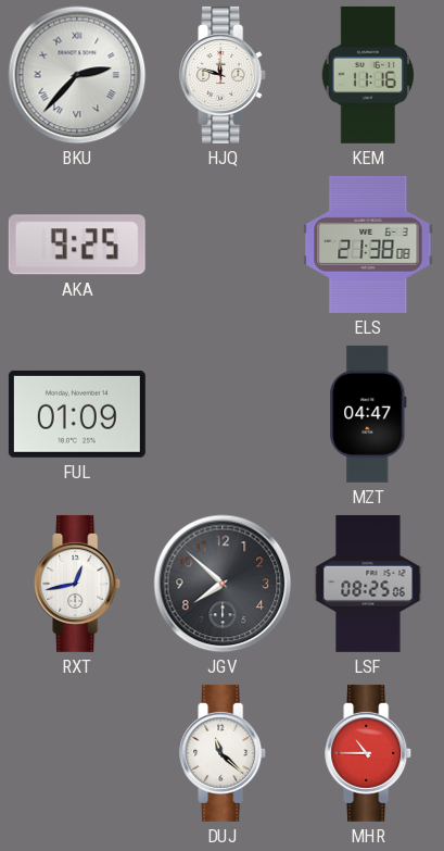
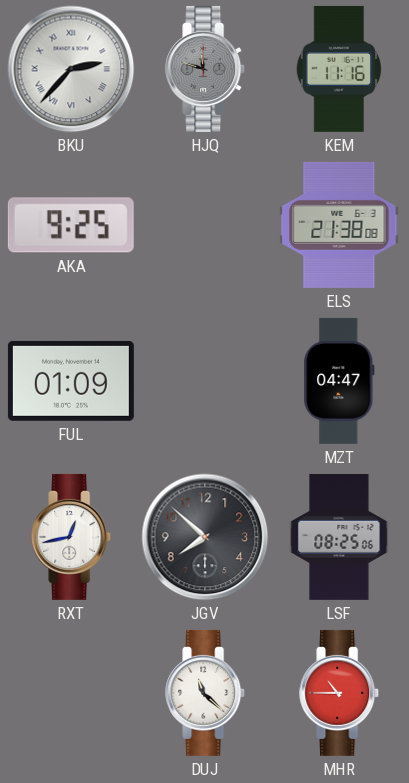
HJQ dial: white -> grey
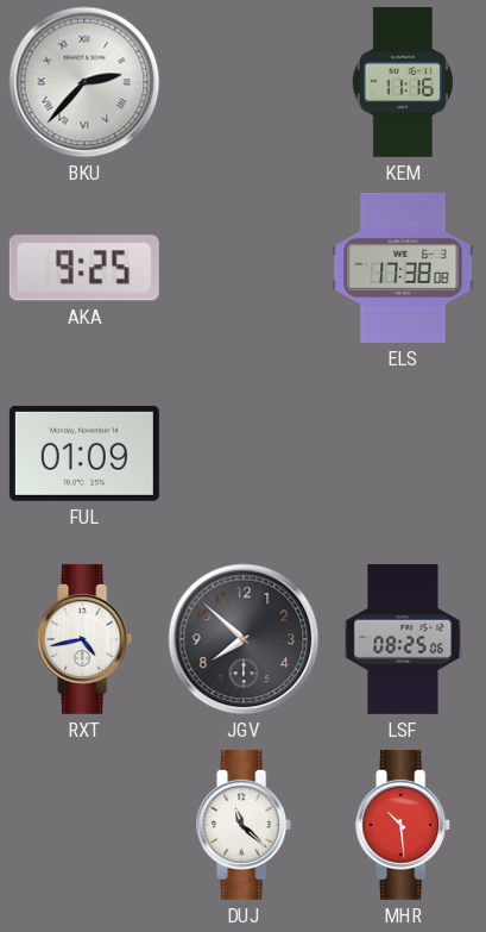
HJQ: 11:48 -> none
ELS: 21:38 -> 17:38
MZT: 04:47 -> none
RXT: 12:43 -> 4:43
MHR: 10:45 -> 10:29
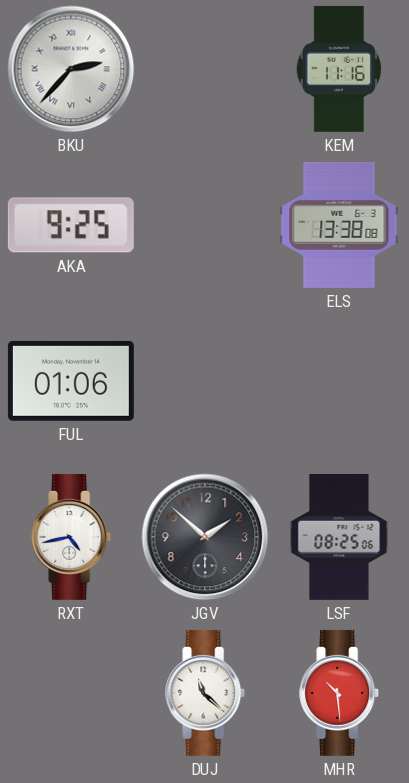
ELS: 17:38 -> 13:38
FUL: 01:09 -> 01:06
JGV: 7:52 -> 1:52
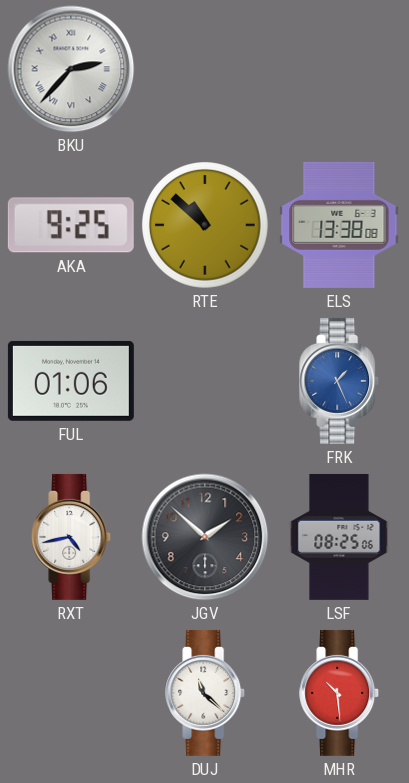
KEM: 11:16 -> none
RTE: none -> 10:52
FRK: none -> 1:26
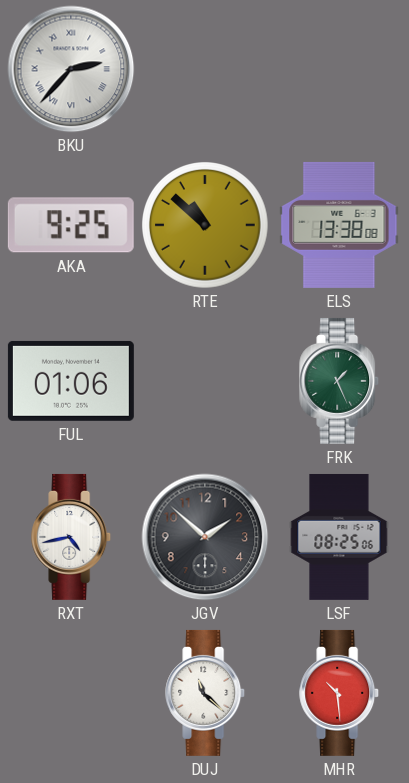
FRK dial: blue -> green
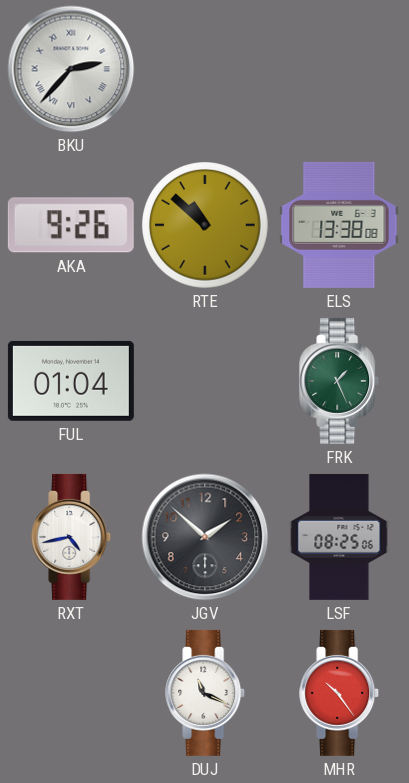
AKA: 9:25 -> 9:26
FUL: 01:06 -> 01:04
DUJ: 11:22 -> 11:19
MHR: 10:29 -> 10:24
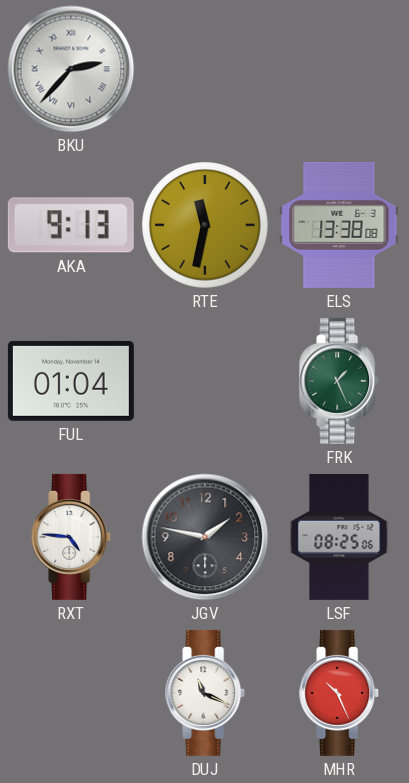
AKA: 9:26 -> 9:13
RTE: 10:52 -> 11:32
RXT: 4:43 -> 4:46
JGV: 1:52 -> 1:47
MHR: 10:24 -> 10:26
